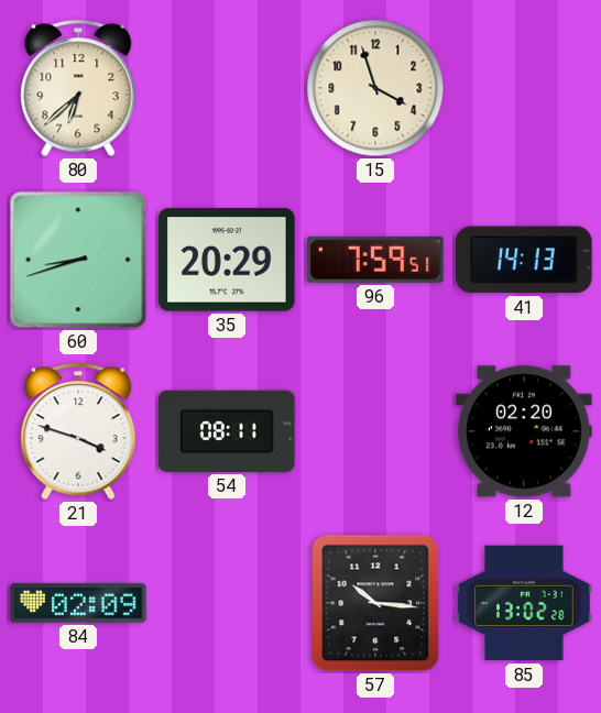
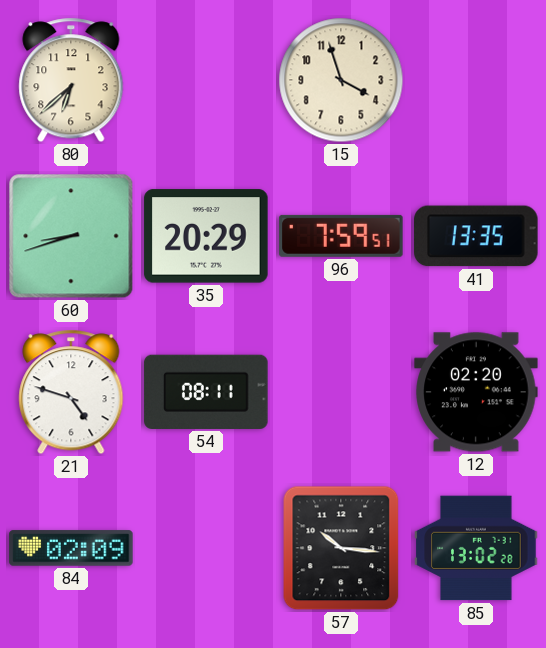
41: 14:13 -> 13:35
21: 3:48 -> 4:48
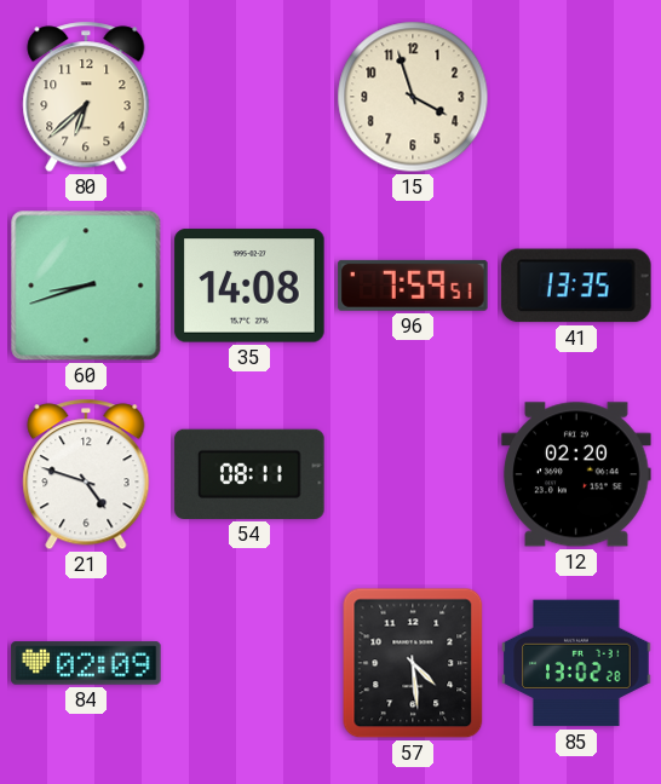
35: 20:29 -> 14:08
57: 10:16 -> 4:29
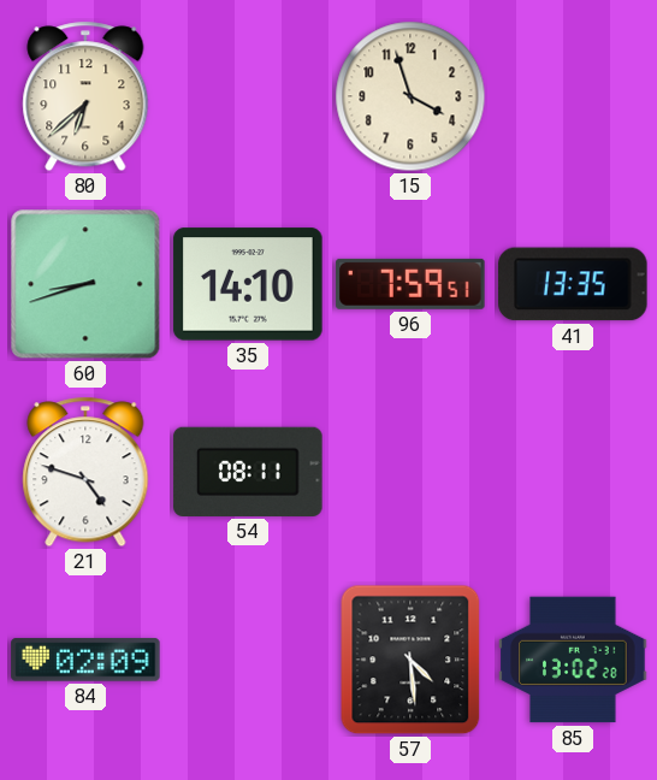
35: 14:08 -> 14:10
12: 02:20 -> none
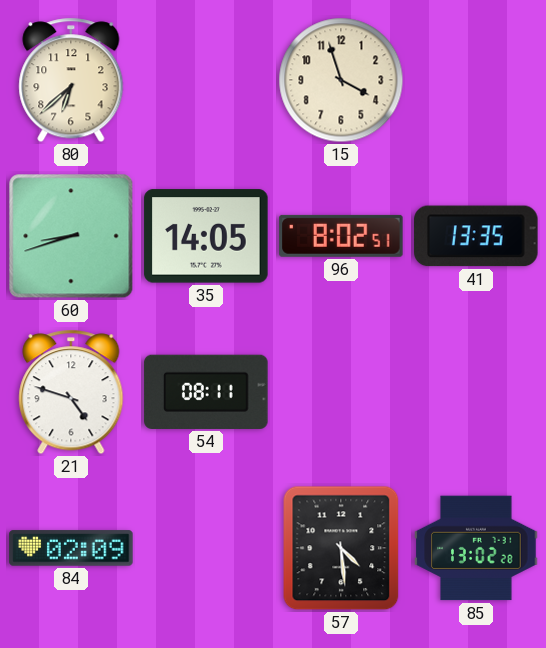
35: 14:10 -> 14:05
96: 7:59 -> 8:02
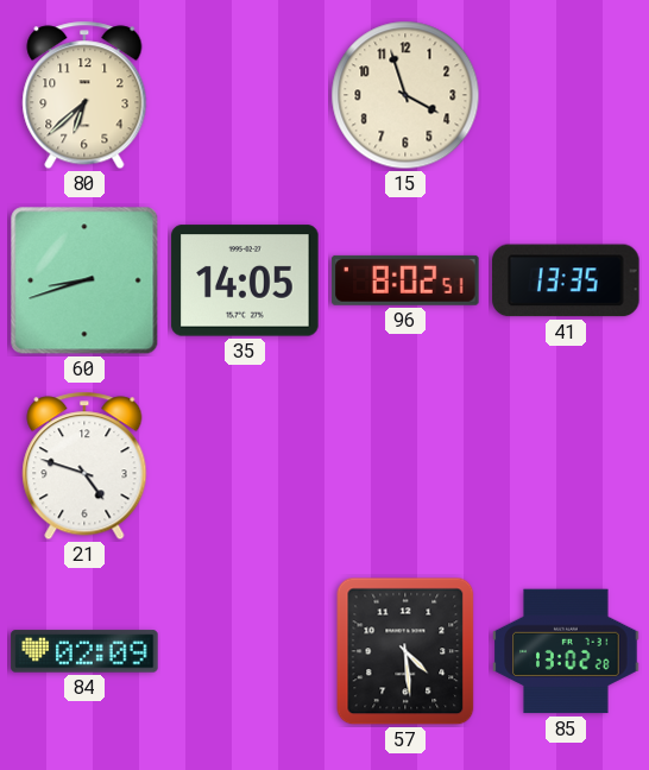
54: 08:11 -> none
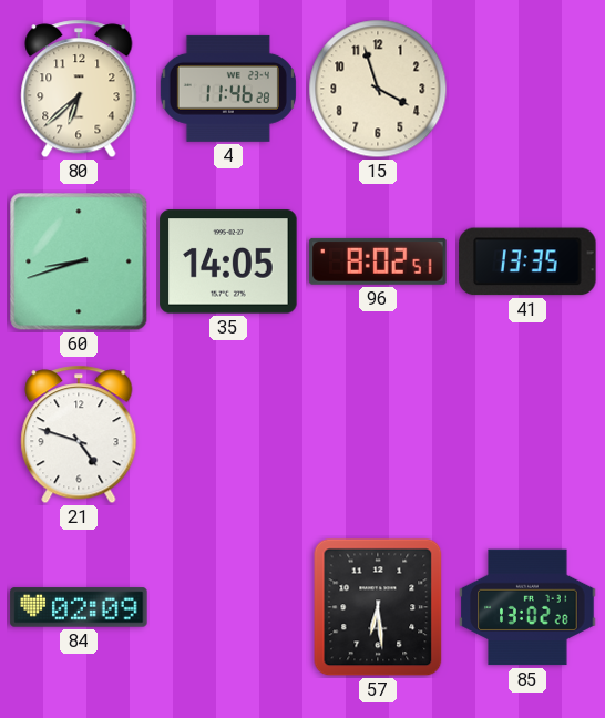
4: none -> 11:46
57: 4:29 -> 6:29
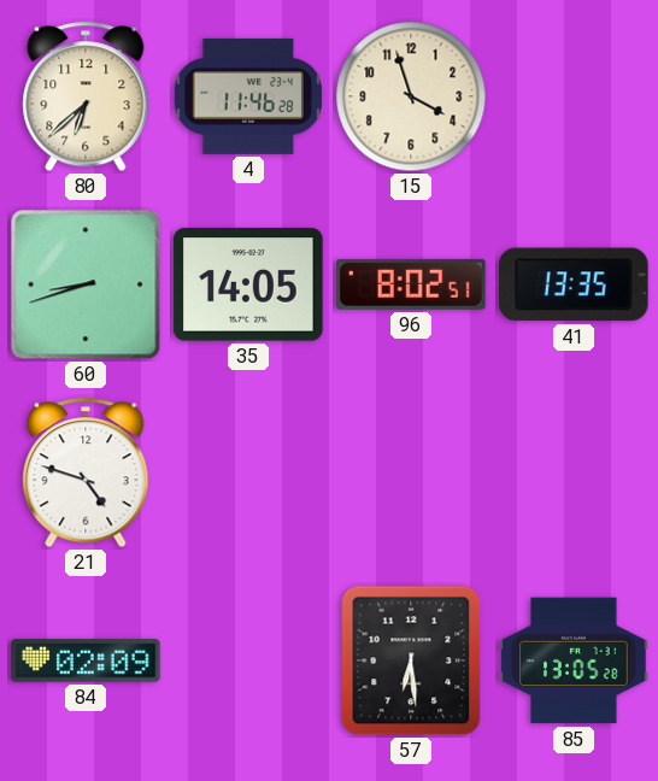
85: 13:02 -> 13:05
